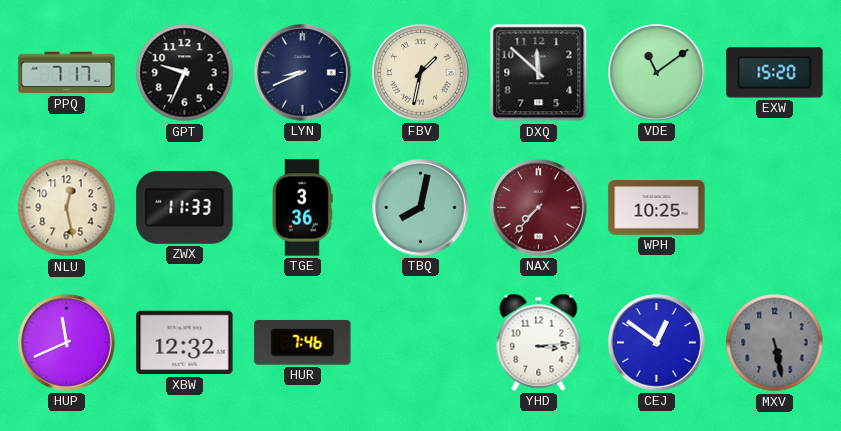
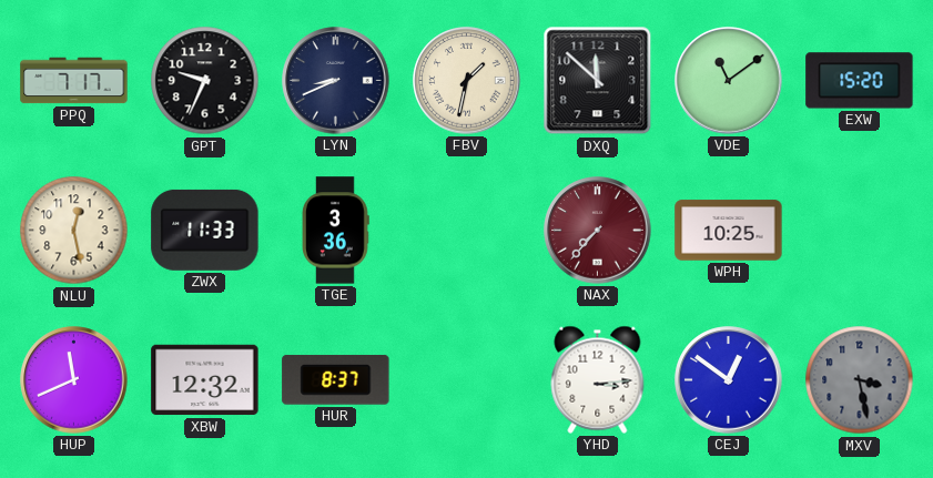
TBQ: 8:02 -> none
HUR: 7:46 -> 8:37
MXV: 5:28 -> 3:28
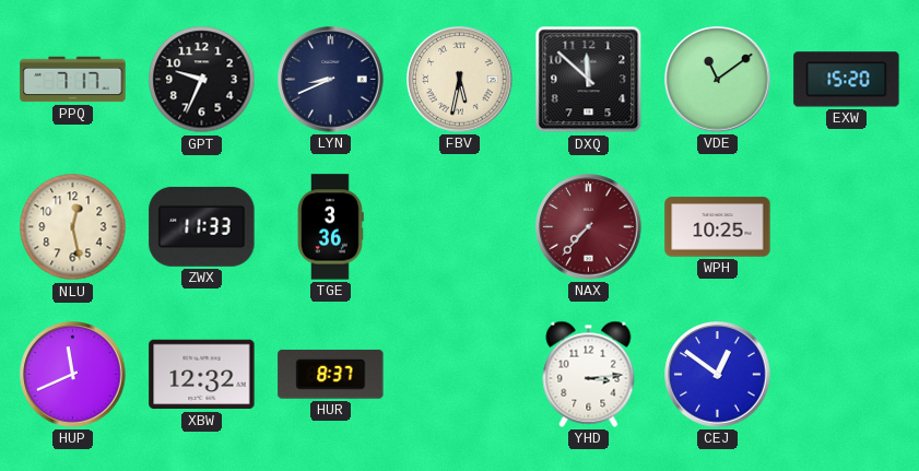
FBV: 1:32 -> 5:32
MXV: 3:28 -> none
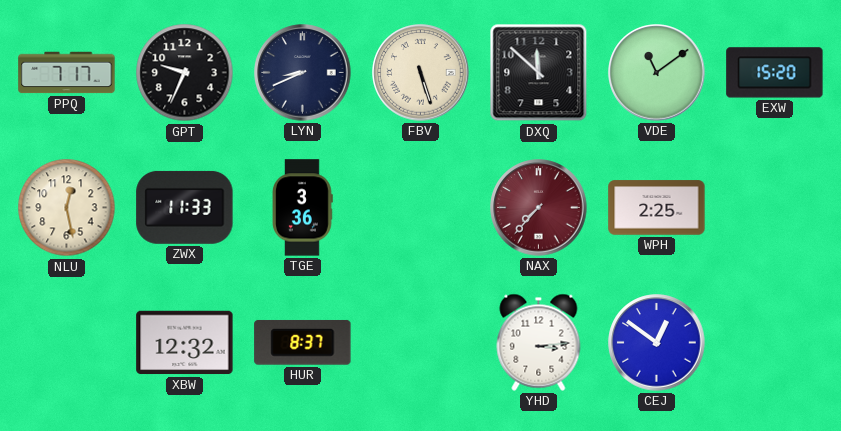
FBV: 5:32 -> 5:27
WPH: 10:25 -> 2:25
HUP: 11:41 -> none
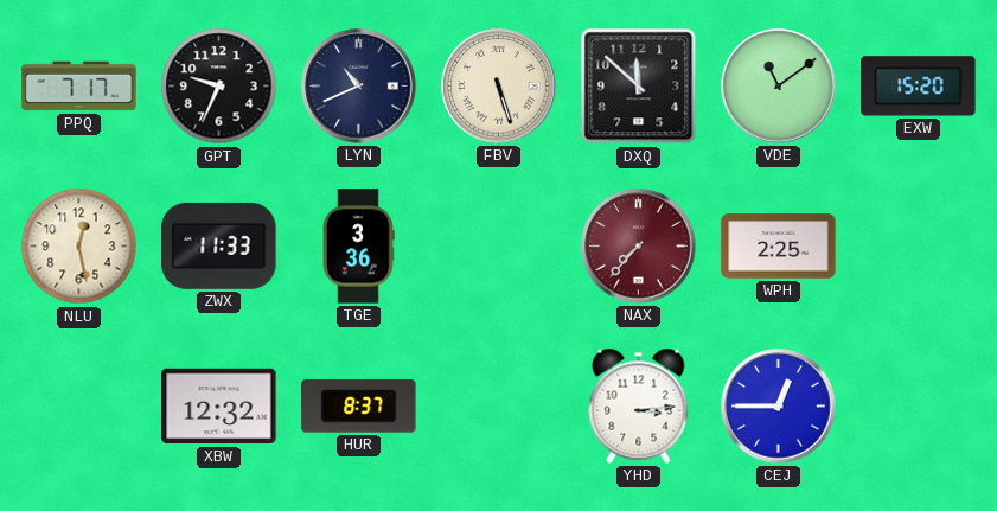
LYN: 8:41 -> 10:41
CEJ: 12:51 -> 12:45
